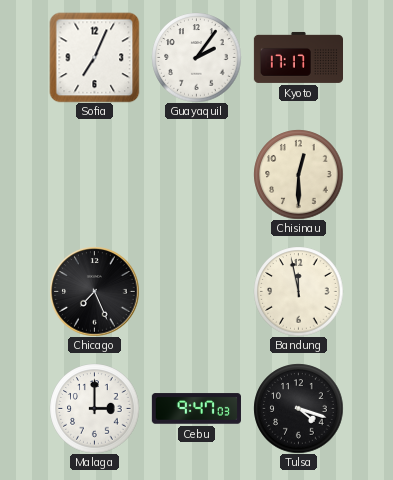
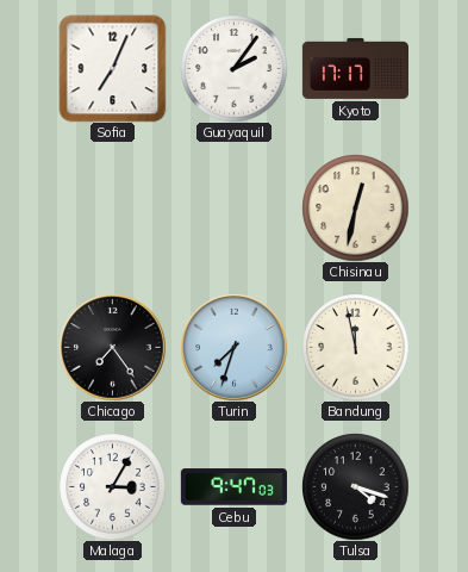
Chisinau: 12:30 -> 12:32
Chicago: 7:26 -> 7:24
Turin: none -> 7:33
Malaga: 3:00 -> 3:05
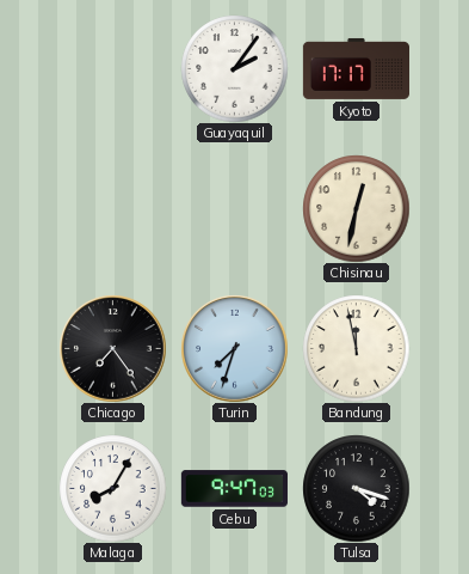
Sofia: 7:04 -> none
Malaga: 3:05 -> 8:05
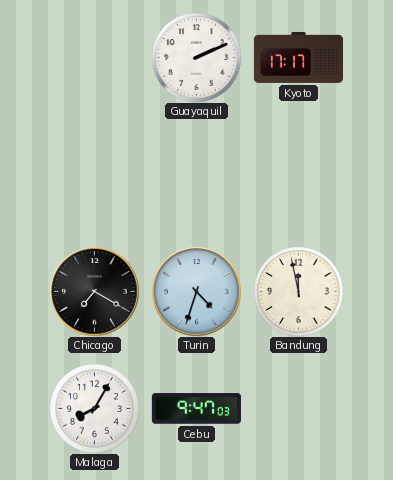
Guayaquil: 2:06 -> 2:11
Chisinau: 12:32 -> none
Chicago: 7:24 -> 7:20
Turin: 7:33 -> 4:33
Tulsa: 4:18 -> none
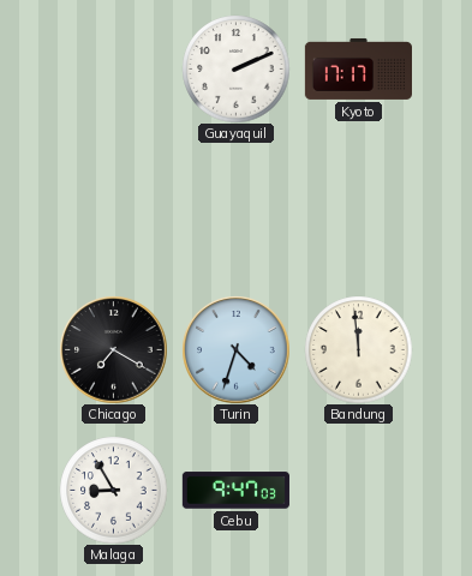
Bandung: 11:58 -> 11:59
Malaga: 8:05 -> 8:55
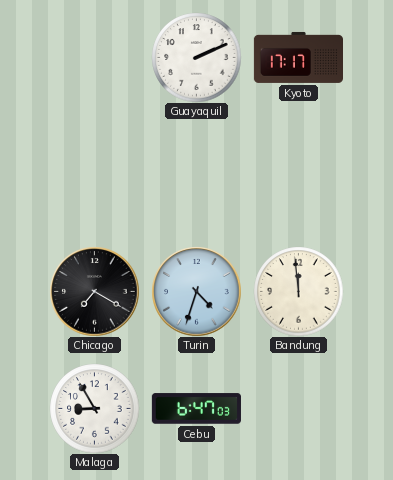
Cebu: 9:47 -> 6:47
